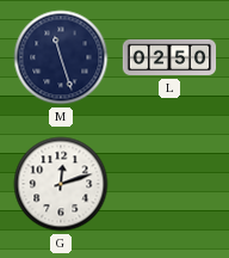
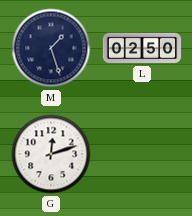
M: 11:27 -> 1:27
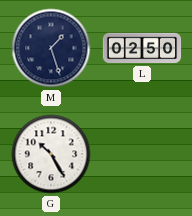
G: 12:12 -> 10:25
